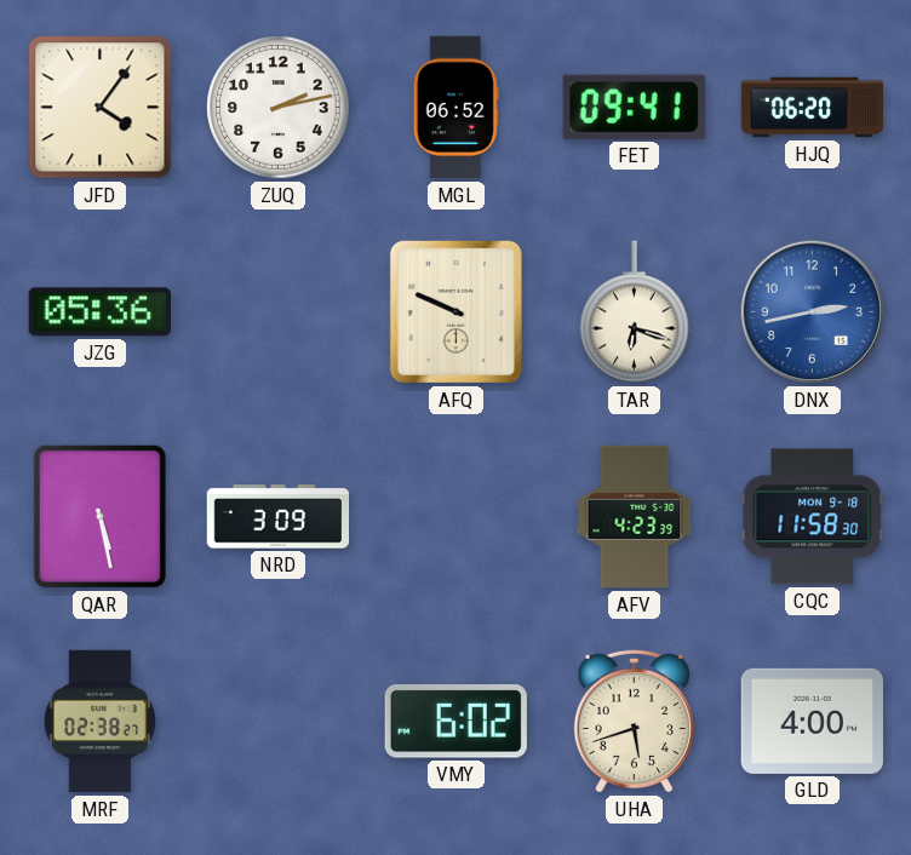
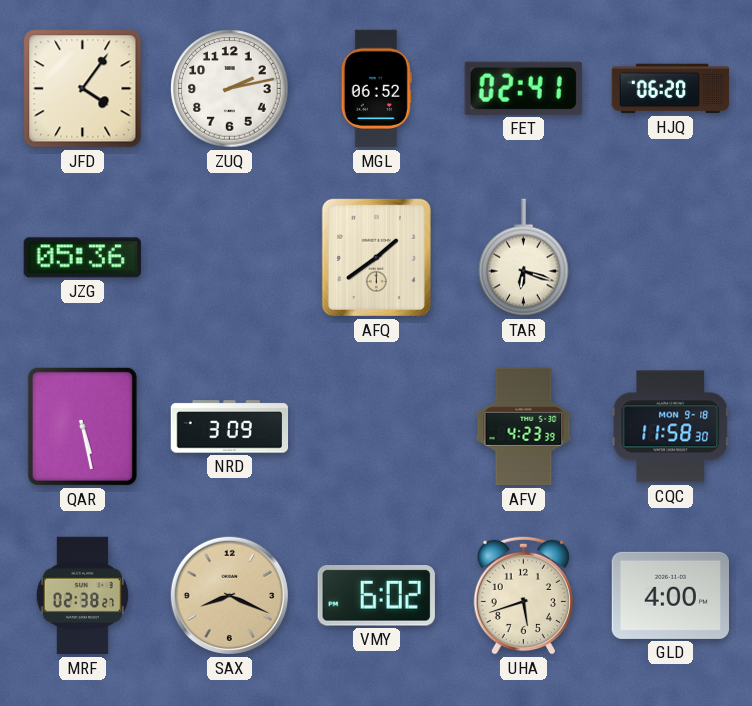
FET: 09:41 -> 02:41
AFQ: 9:49 -> 1:39
DNX: 2:43 -> none
SAX: none -> 8:19
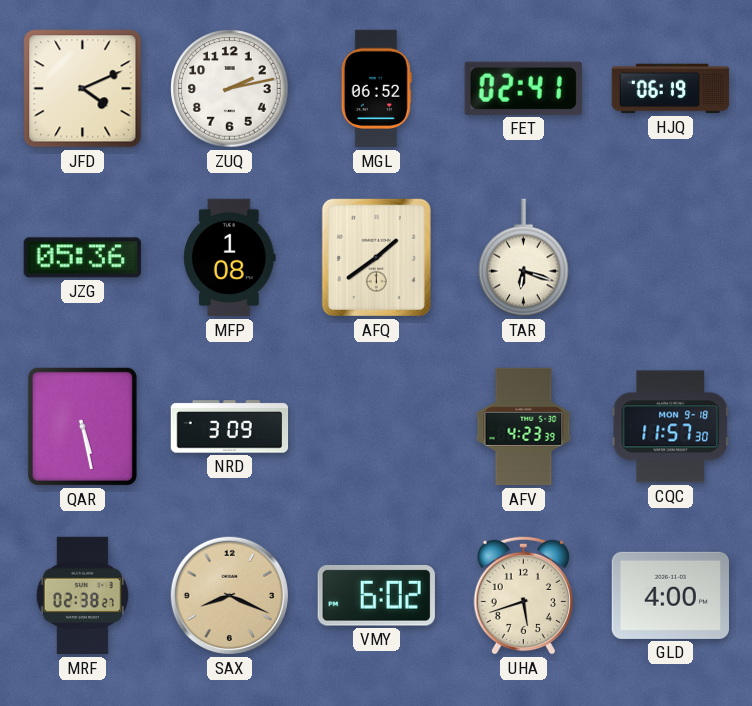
JFD: 4:06 -> 4:11
HJQ: 06:20 -> 06:19
MFP: none -> 1:08
CQC: 11:58 -> 11:57
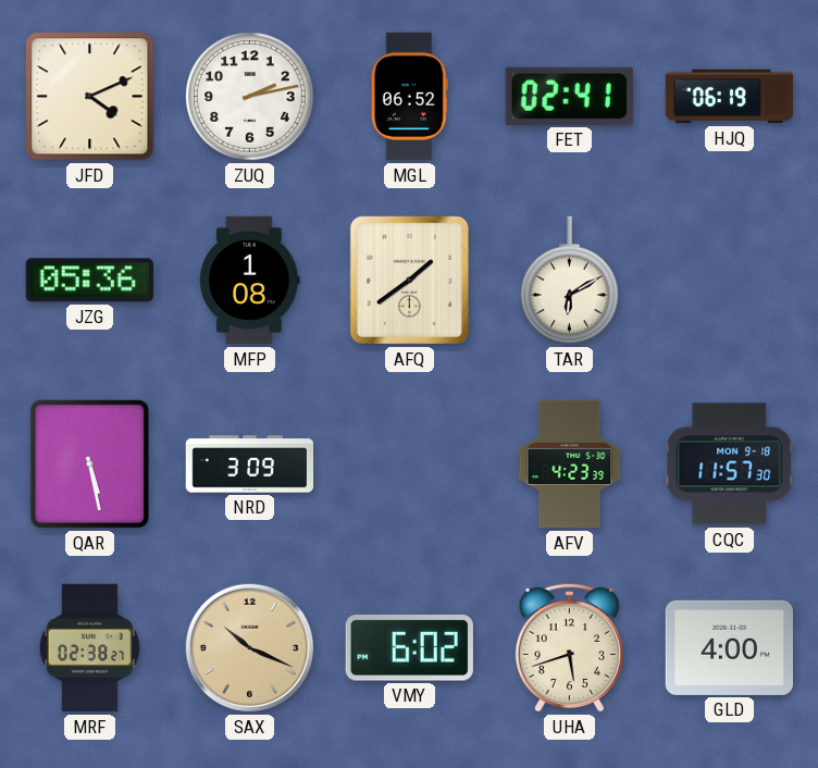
TAR: 6:18 -> 6:10
SAX: 8:19 -> 10:19
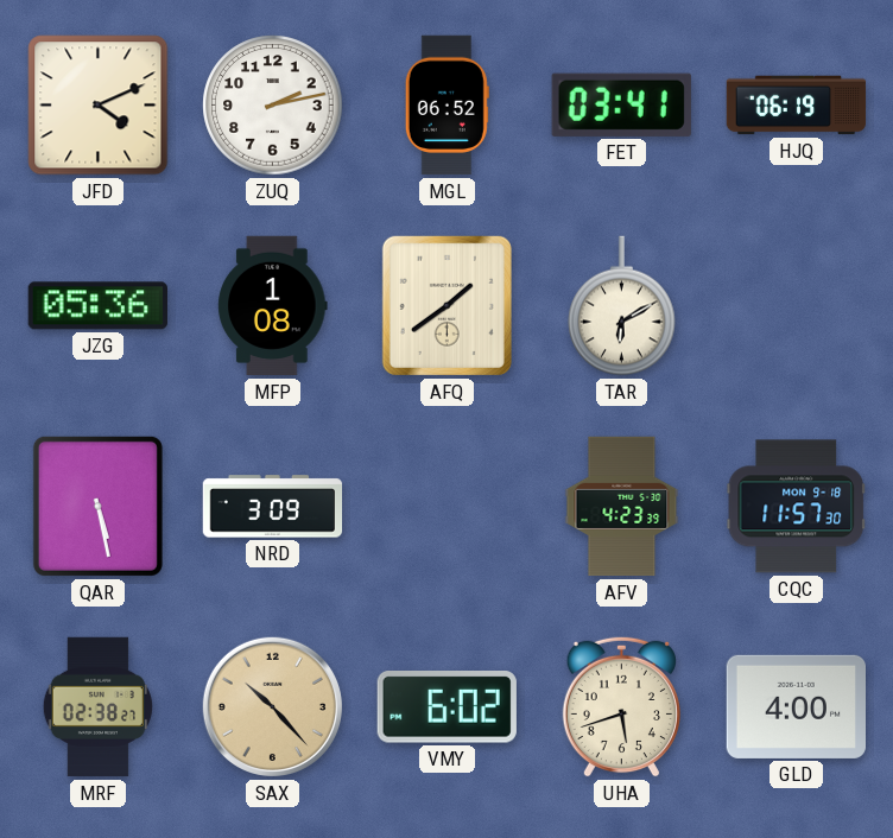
FET: 02:41 -> 03:41
SAX: 10:19 -> 10:23
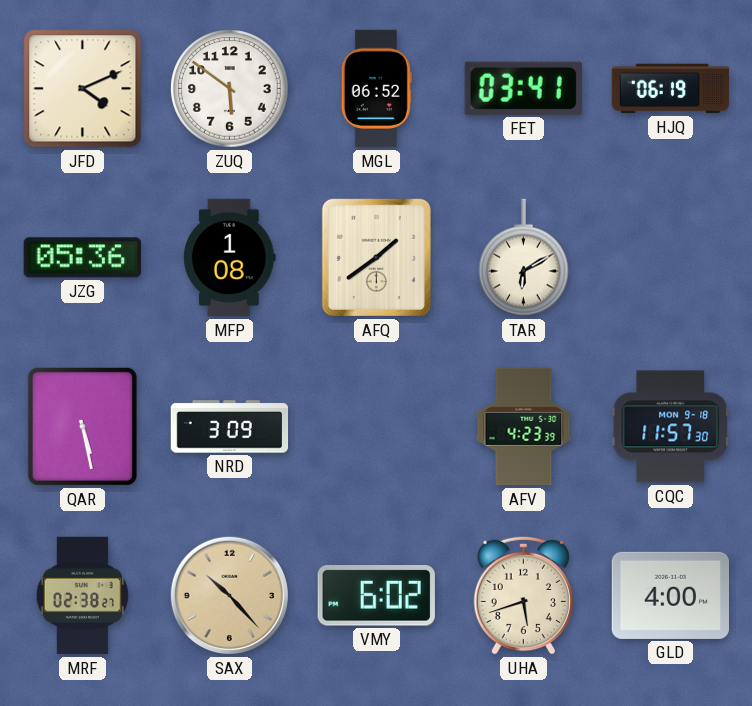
ZUQ: 2:13 -> 5:51
